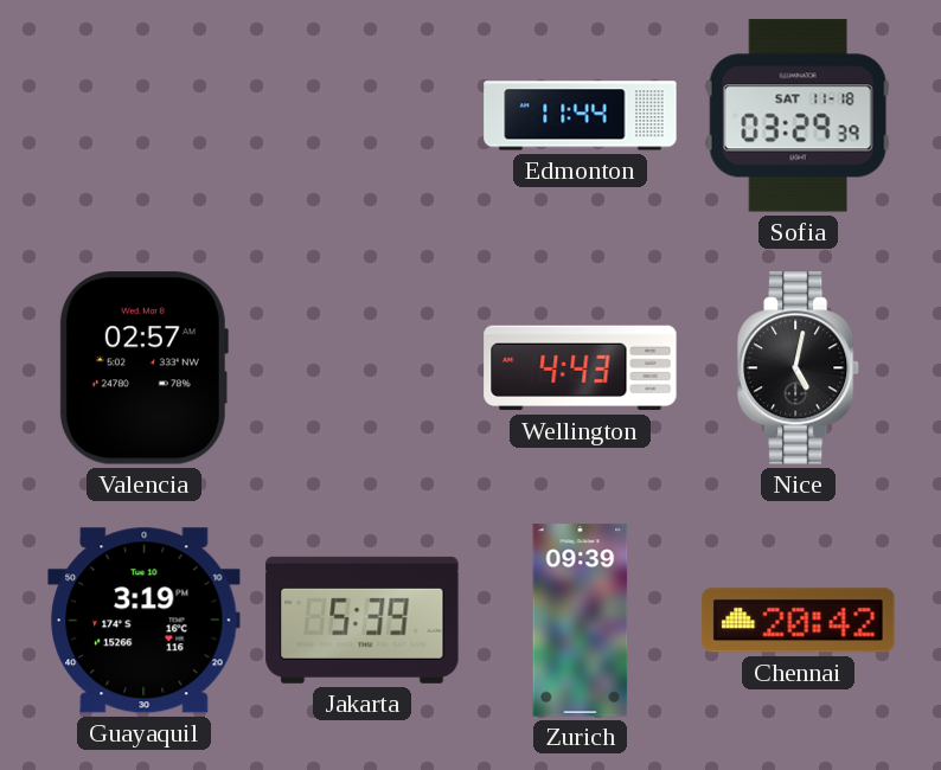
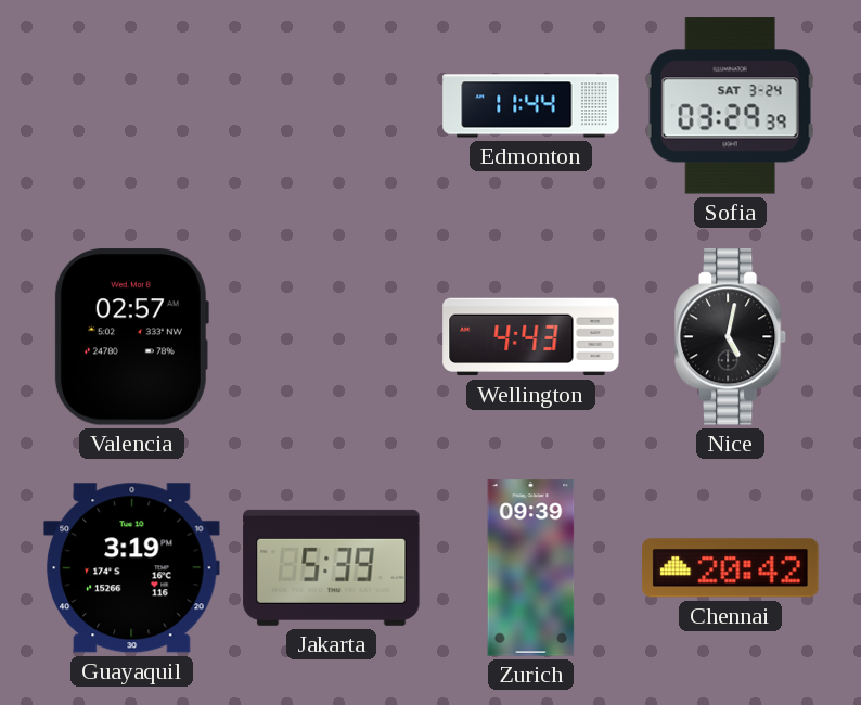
Sofia date: SAT 11-18 -> SAT 3-24
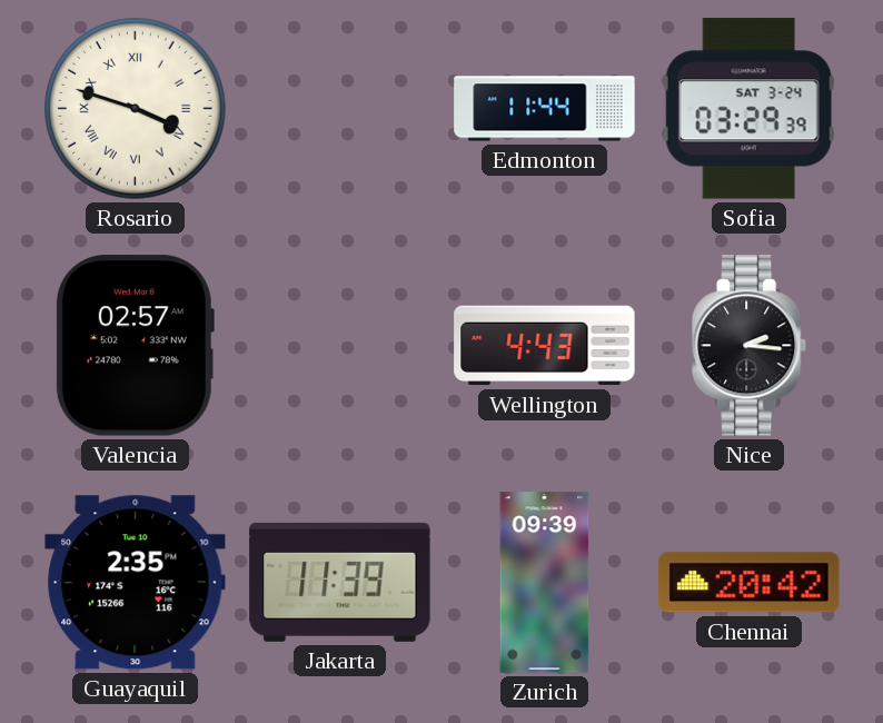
Rosario: none -> 3:48
Nice: 5:02 -> 2:16
Guayaquil: 3:19 -> 2:35
Jakarta: 5:39 -> 11:39
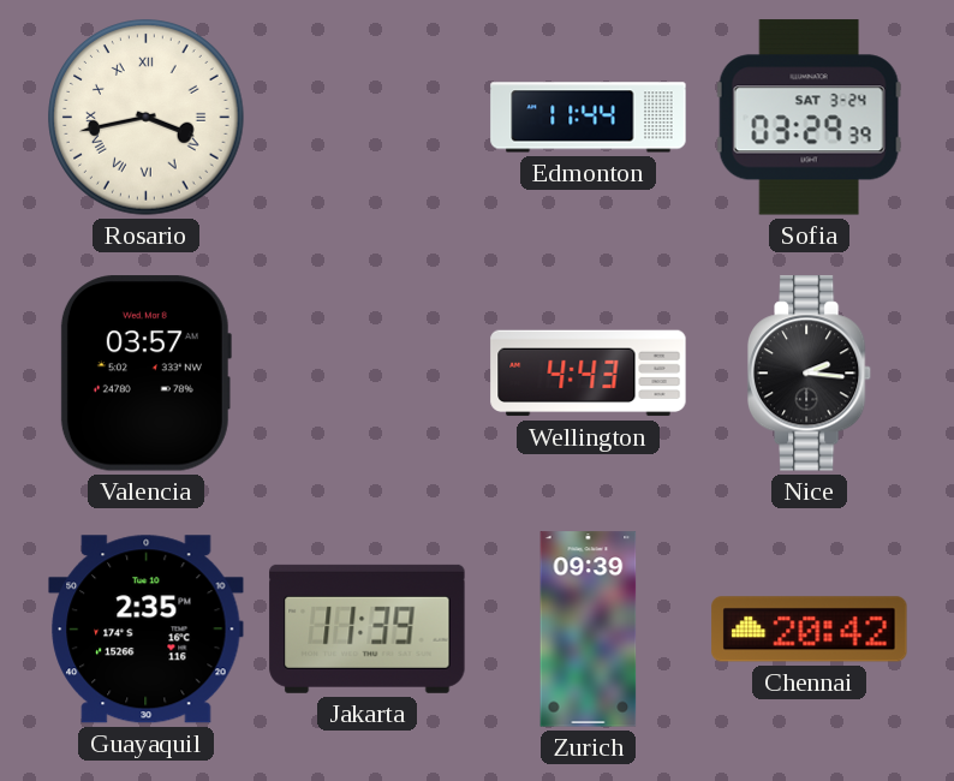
Rosario: 3:48 -> 3:43
Valencia: 02:57 -> 03:57
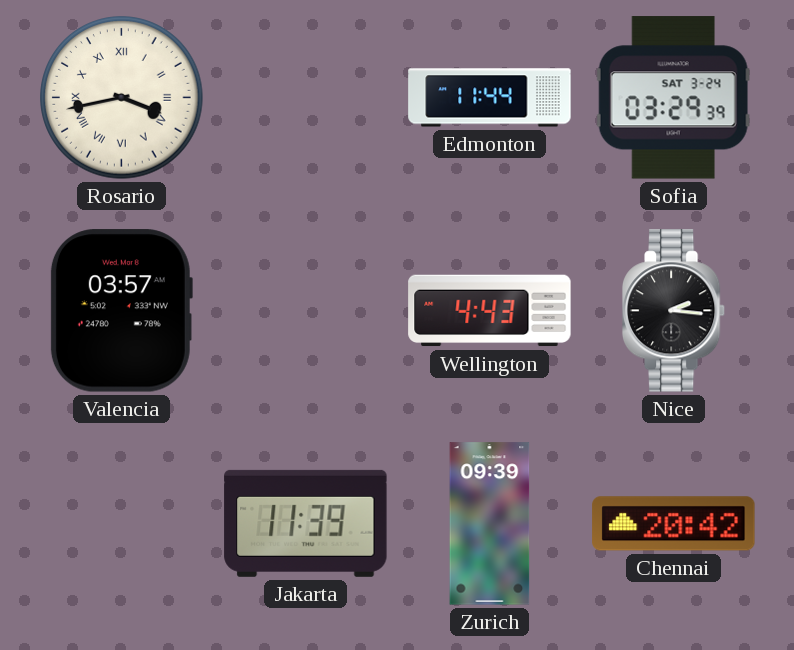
Guayaquil: 2:35 -> none
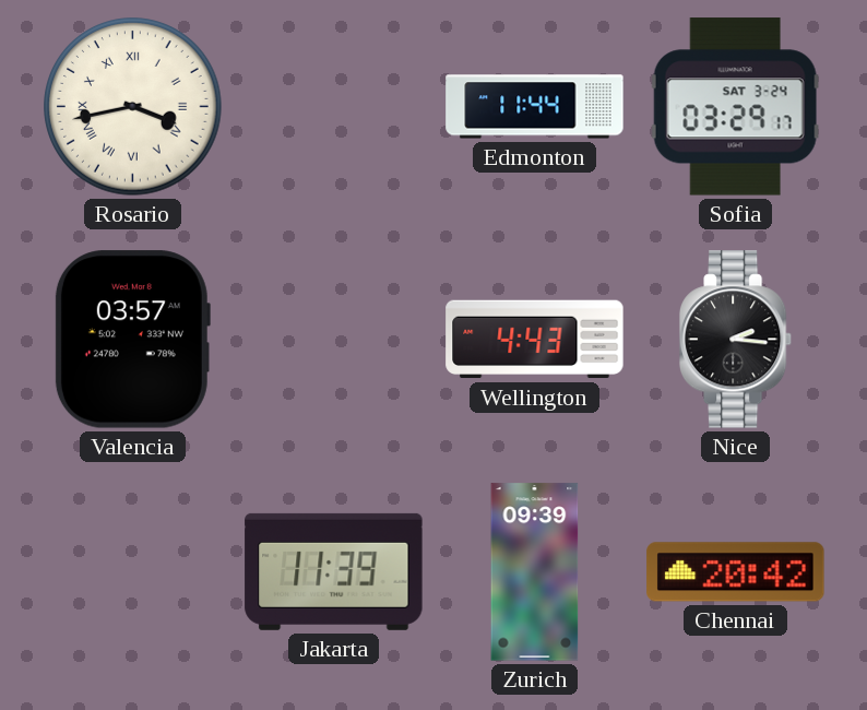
Sofia: 03:29:39 -> 03:29:17
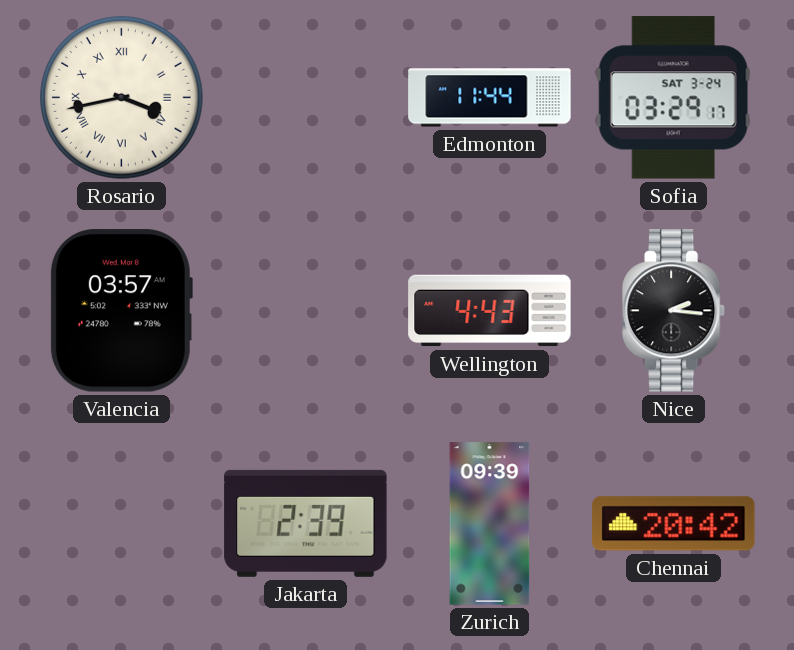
Jakarta: 11:39 -> 2:39
